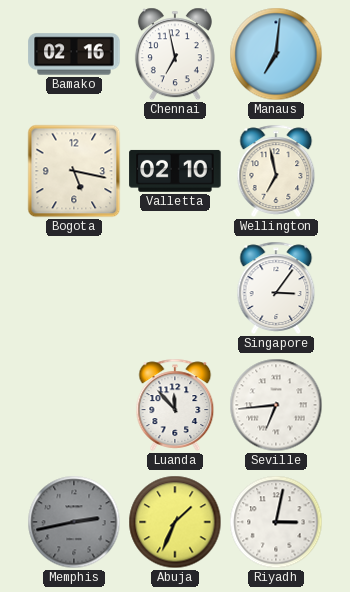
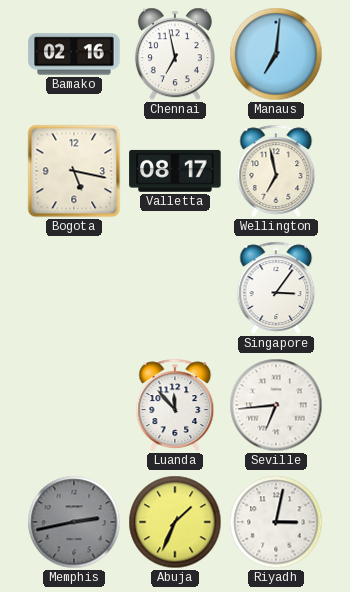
Valletta: 02:10 -> 08:17
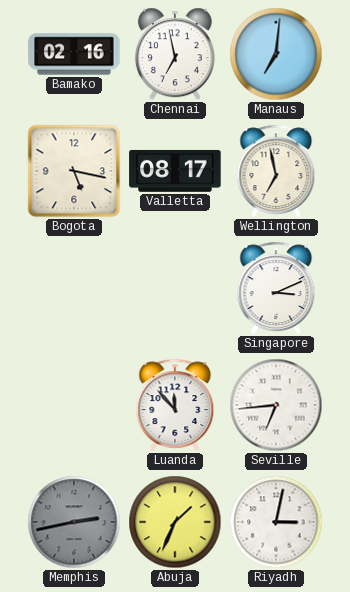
Singapore: 3:06 -> 3:11
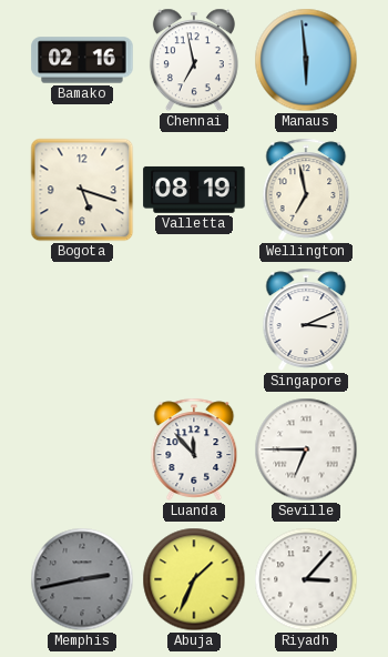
Manaus: 7:01 -> 5:59
Bogota: 5:17 -> 5:18
Valletta: 08:17 -> 08:19
Seville: 6:44 -> 6:45
Riyadh: 3:02 -> 3:07
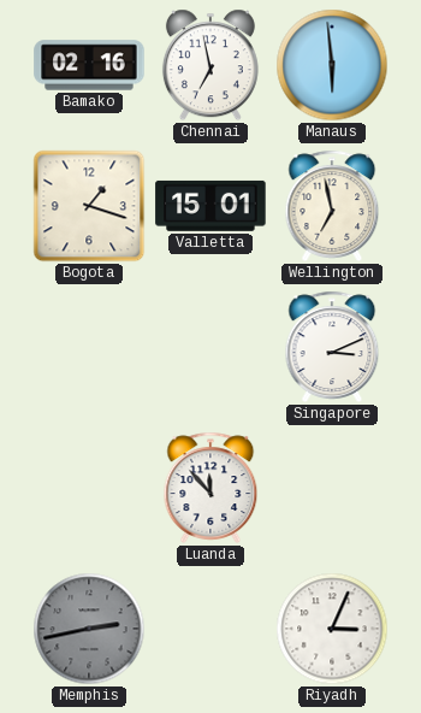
Bogota: 5:18 -> 1:18
Valletta: 08:19 -> 15:01
Seville: 6:45 -> none
Abuja: 1:34 -> none
Riyadh: 3:07 -> 3:04
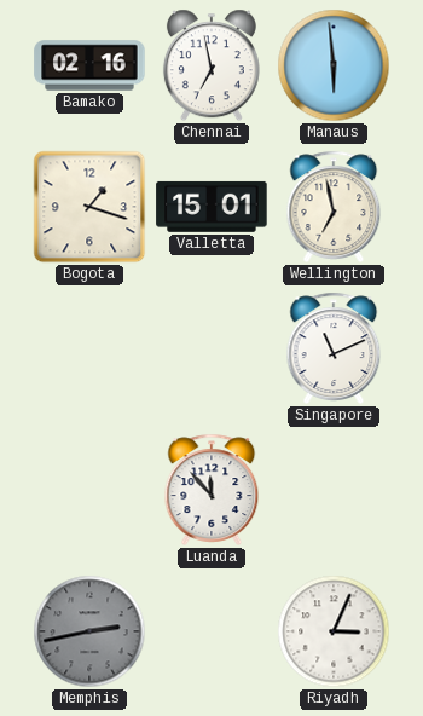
Singapore: 3:11 -> 11:11
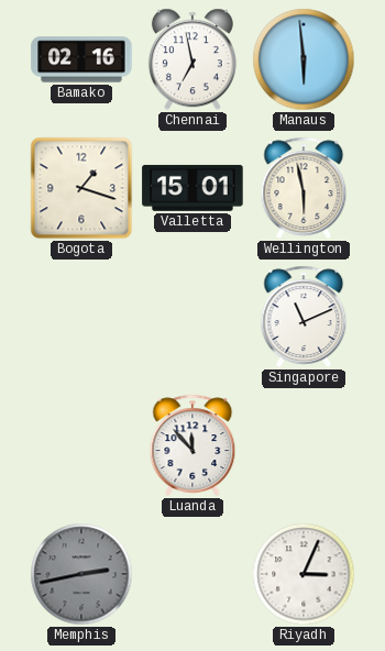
Wellington: 6:58 -> 5:58
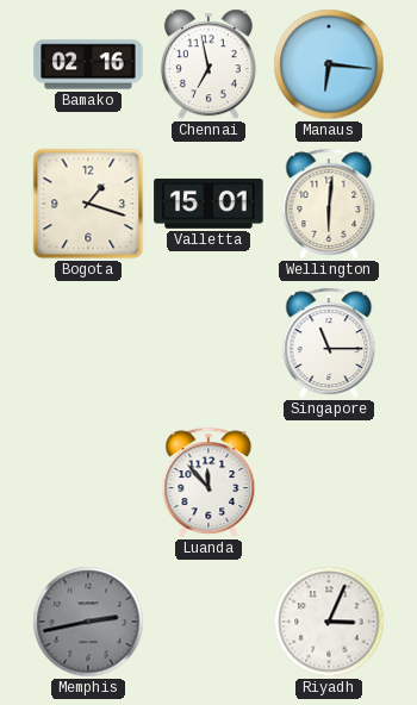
Manaus: 5:59 -> 6:16
Wellington: 5:58 -> 6:01
Singapore: 11:11 -> 11:15
